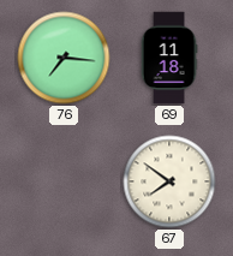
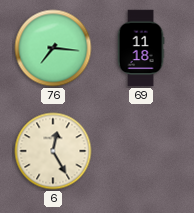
6: none -> 12:25
67: 7:51 -> none
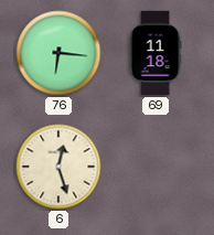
76: 7:16 -> 6:16
6: 12:25 -> 12:27
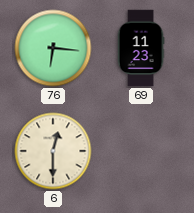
69: 11:18 -> 11:23
6: 12:27 -> 12:30
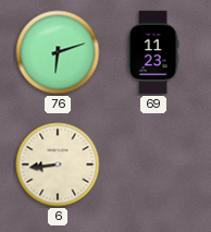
76: 6:16 -> 6:12
6: 12:30 -> 8:44
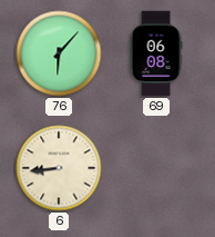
76: 6:12 -> 6:07
69: 11:23 -> 06:08
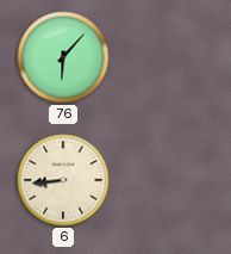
69: 06:08 -> none
